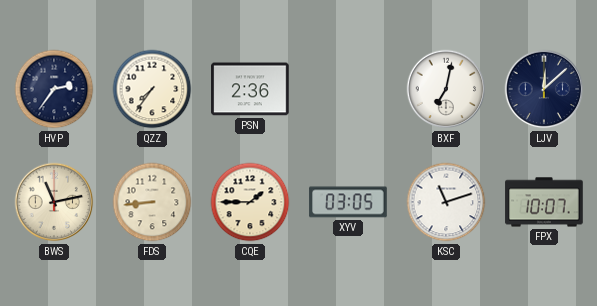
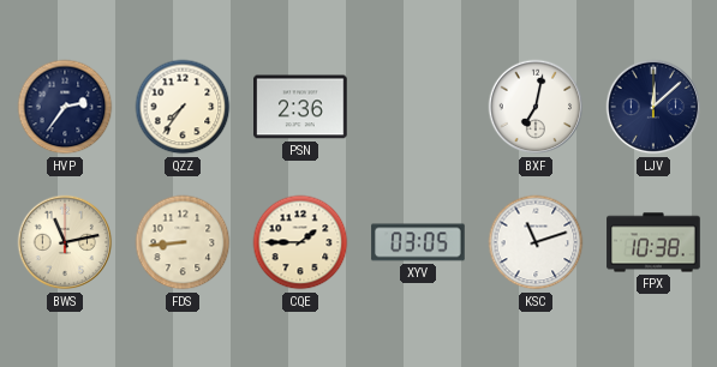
FPX: 10:07 -> 10:38
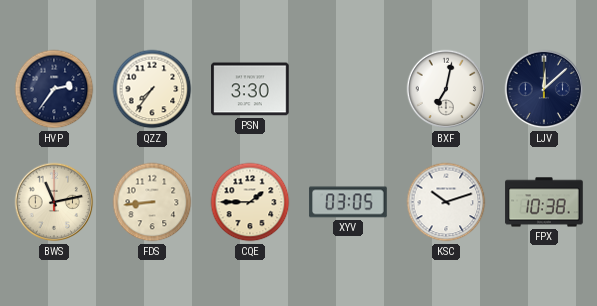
PSN: 2:36 -> 3:30
KSC: 11:12 -> 10:12
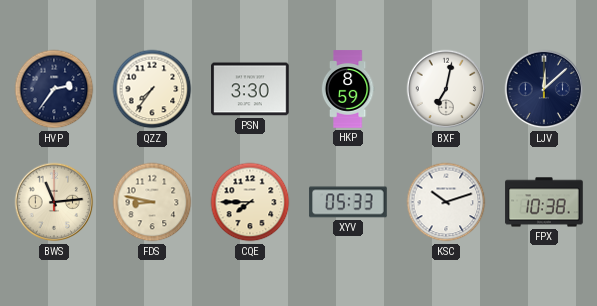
HKP: none -> 8:59
BWS: 11:13 -> 11:14
FDS: 8:44 -> 8:47
CQE: 1:45 -> 7:45
XYV: 03:05 -> 05:33
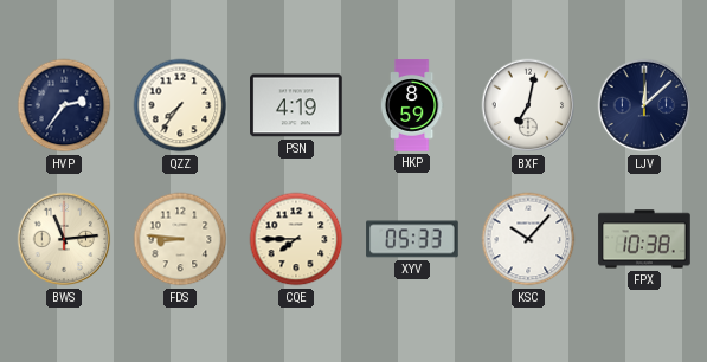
PSN: 3:30 -> 4:19
FDS: 8:47 -> 8:46
KSC: 10:12 -> 10:07
